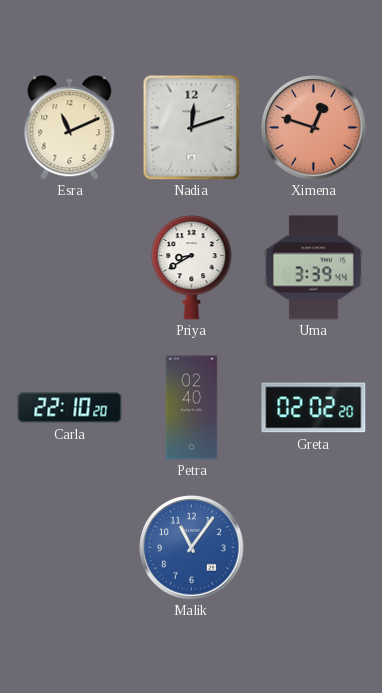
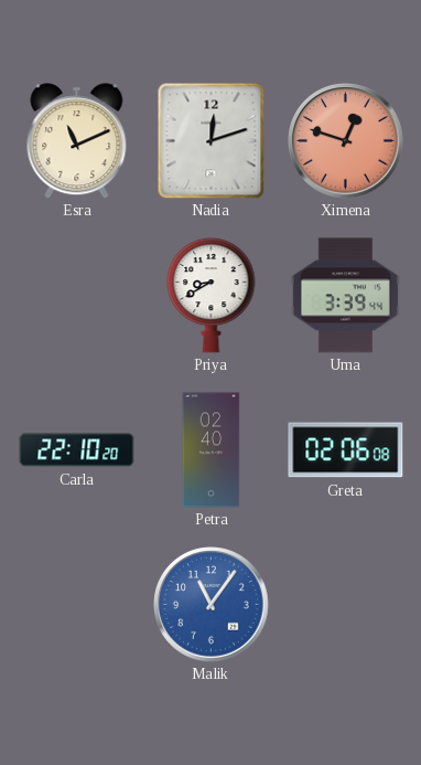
Greta: 02:02 -> 02:06
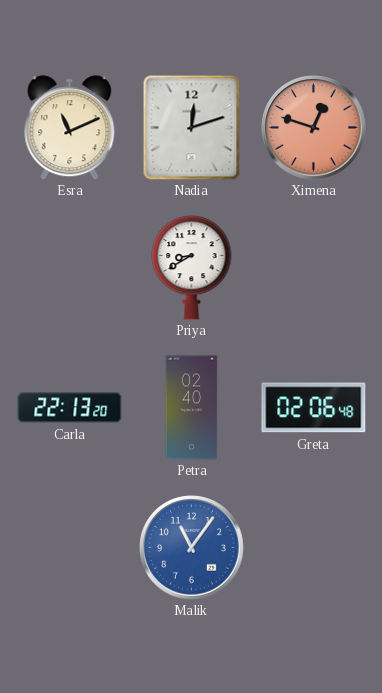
Uma: 3:39 -> none
Carla: 22:10 -> 22:13
Greta: 02:06:08 -> 02:06:48
